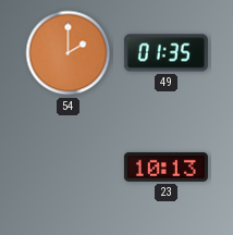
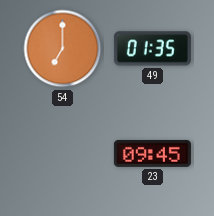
54: 2:00 -> 7:00
23: 10:13 -> 09:45
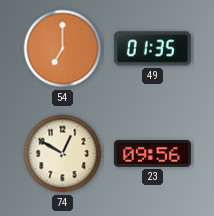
74: none -> 12:50
23: 09:45 -> 09:56
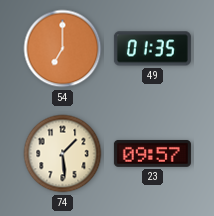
74: 12:50 -> 1:29
23: 09:56 -> 09:57
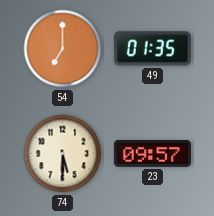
74: 1:29 -> 5:30
